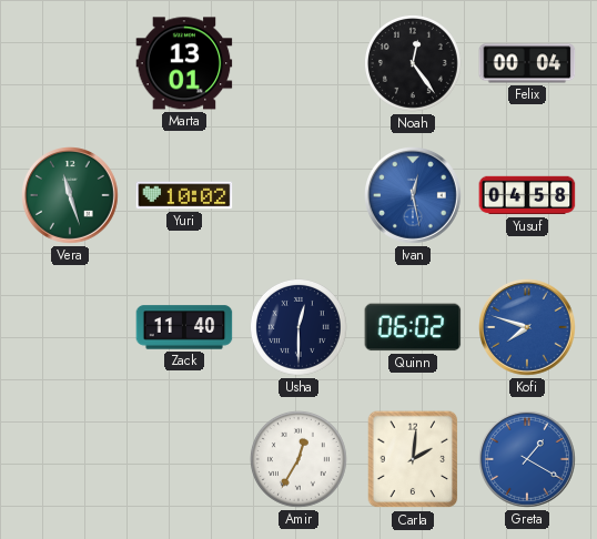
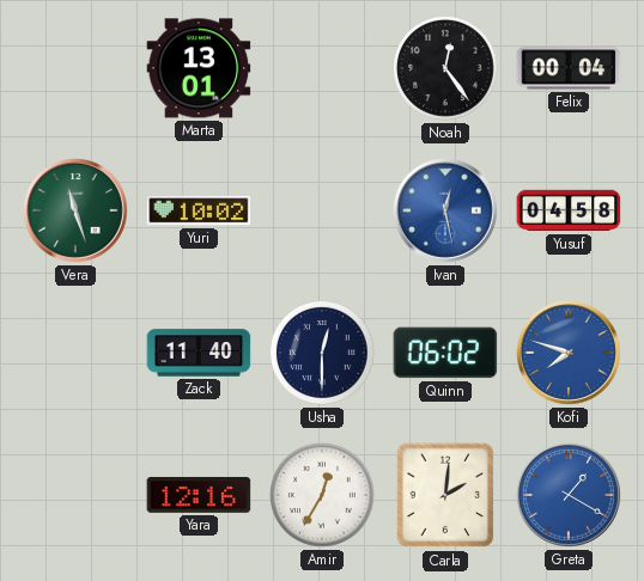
Yara: none -> 12:16
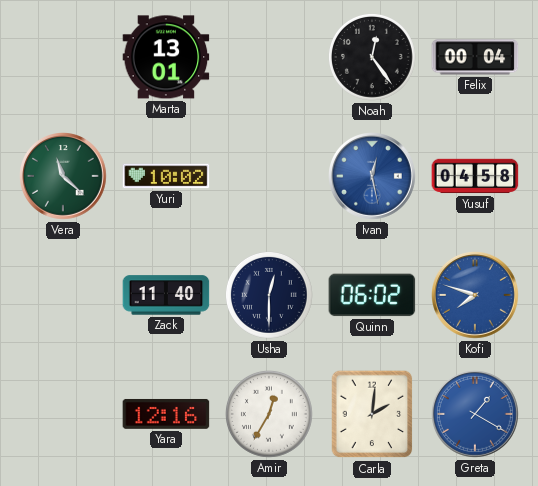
Vera: 11:27 -> 11:22
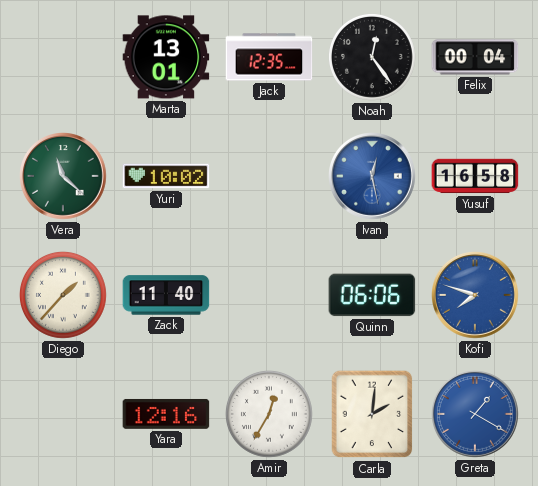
Jack: none -> 12:35
Yusuf: 04:58 -> 16:58
Diego: none -> 1:37
Usha: 12:30 -> none
Quinn: 06:02 -> 06:06
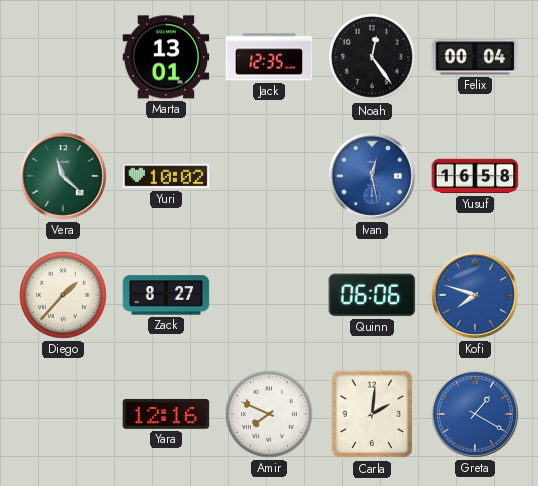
Zack: 11:40 -> 8:27
Amir: 12:35 -> 7:49
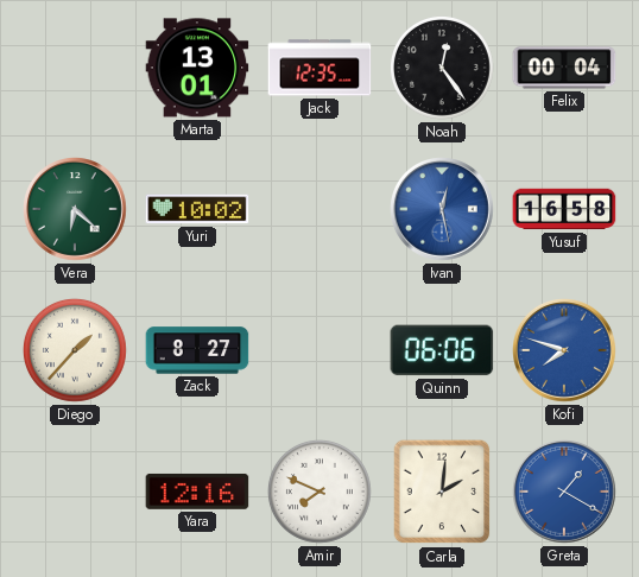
Vera: 11:22 -> 6:22
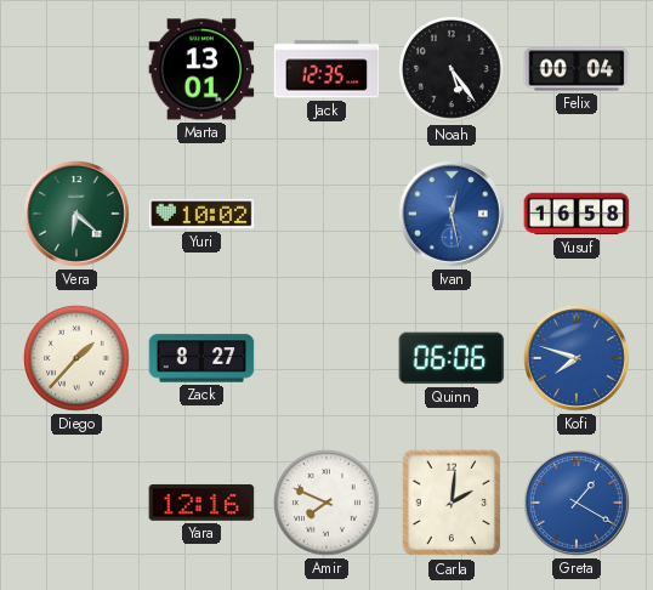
Noah: 12:24 -> 5:24
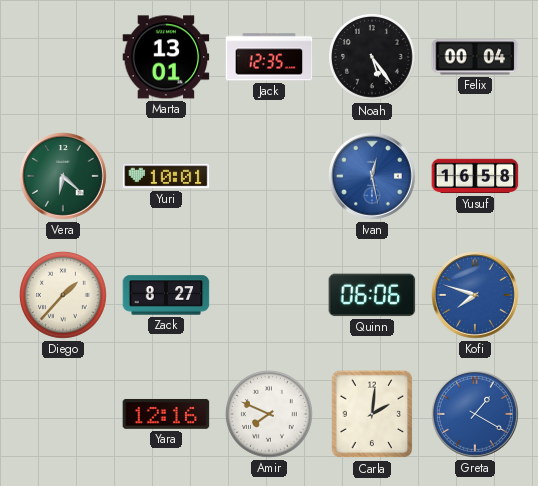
Yuri: 10:02 -> 10:01
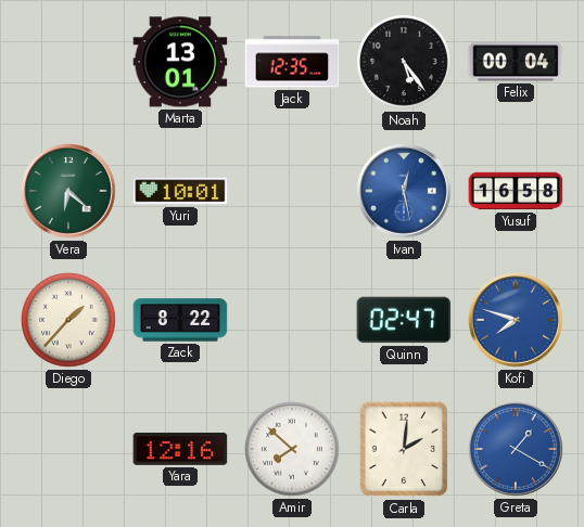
Zack: 8:27 -> 8:22
Quinn: 06:06 -> 02:47
Amir: 7:49 -> 7:52
